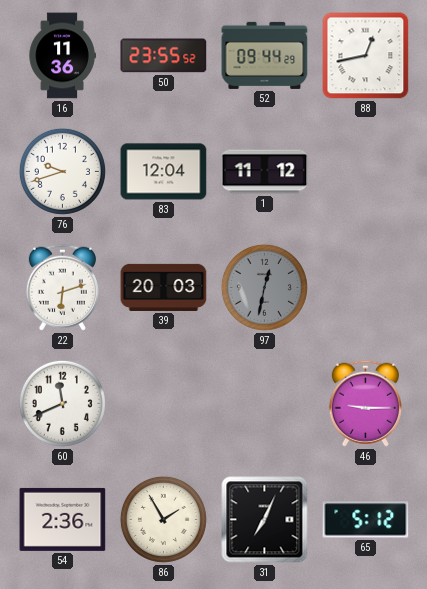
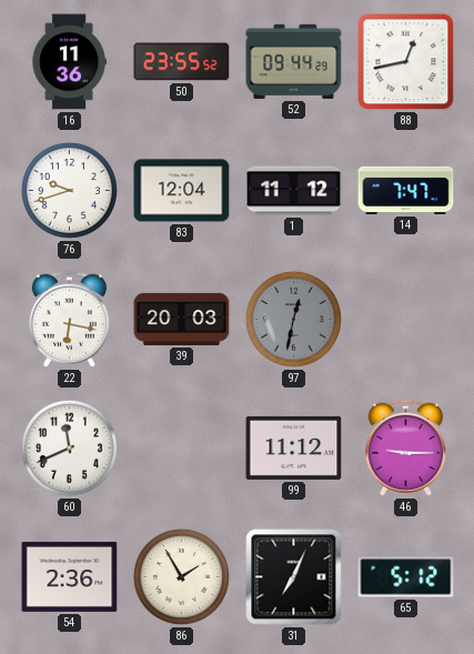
14: none -> 7:47
22: 6:12 -> 6:17
99: none -> 11:12
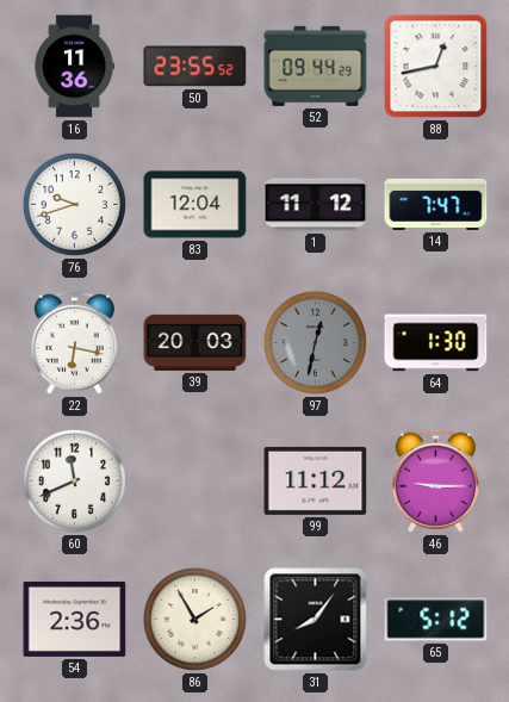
64: none -> 1:30
31: 7:04 -> 8:06
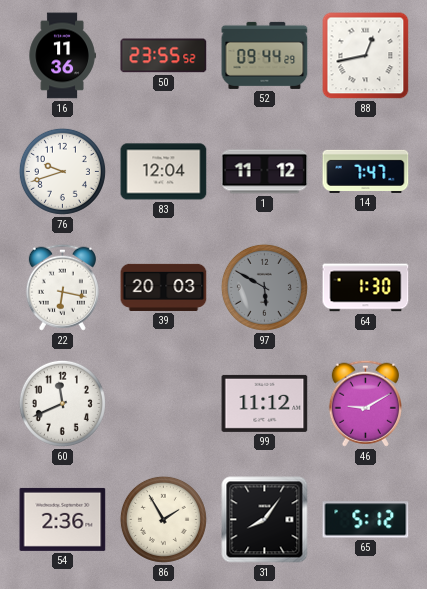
97: 12:32 -> 5:50
46: 9:15 -> 9:10
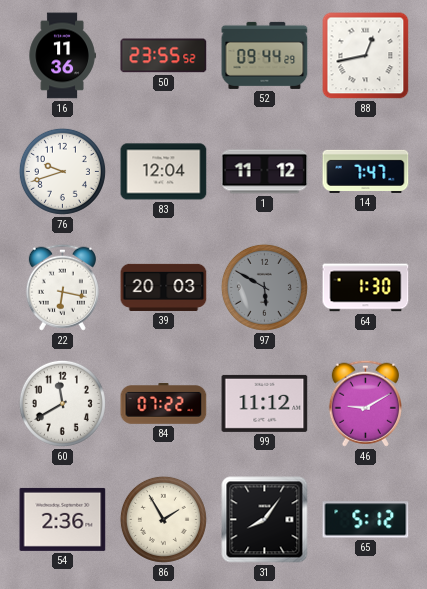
60: 11:41 -> 11:40
84: none -> 07:22
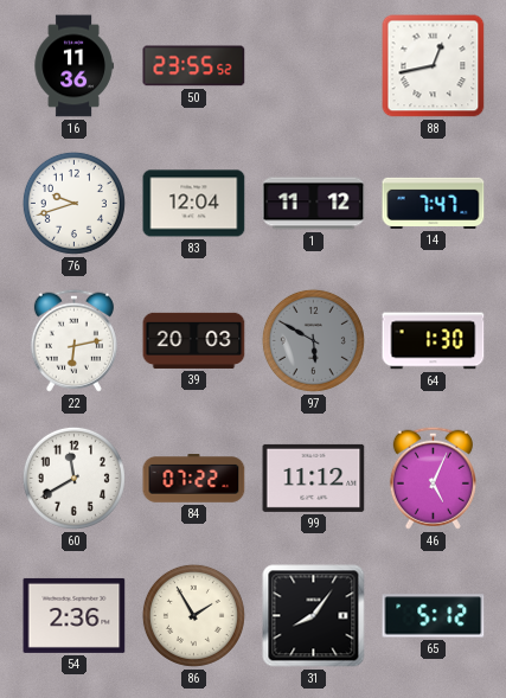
52: 09:44 -> none
22: 6:17 -> 6:13
46: 9:10 -> 5:04
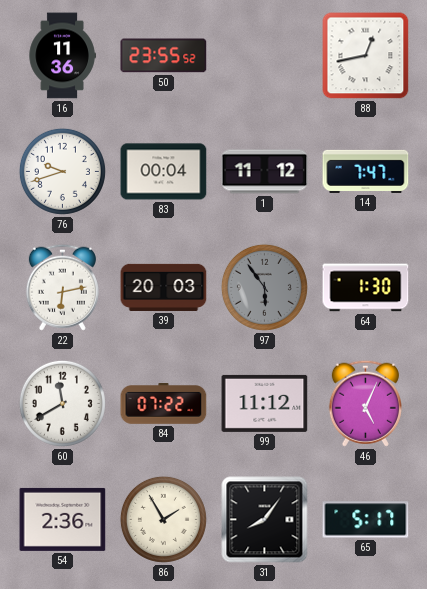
83: 12:04 -> 00:04
97: 5:50 -> 5:54
65: 5:12 -> 5:17
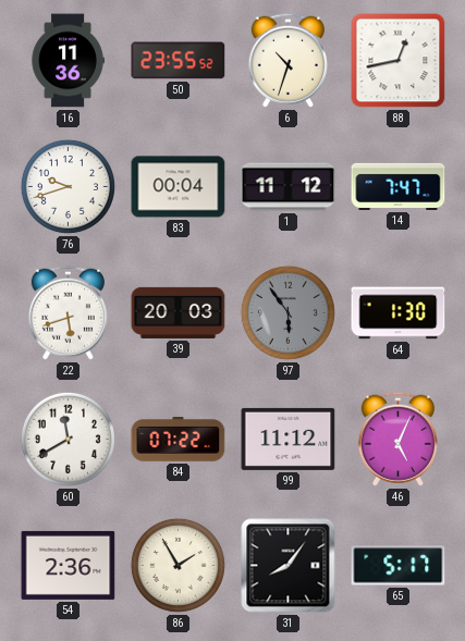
6: none -> 10:33
22: 6:13 -> 5:42
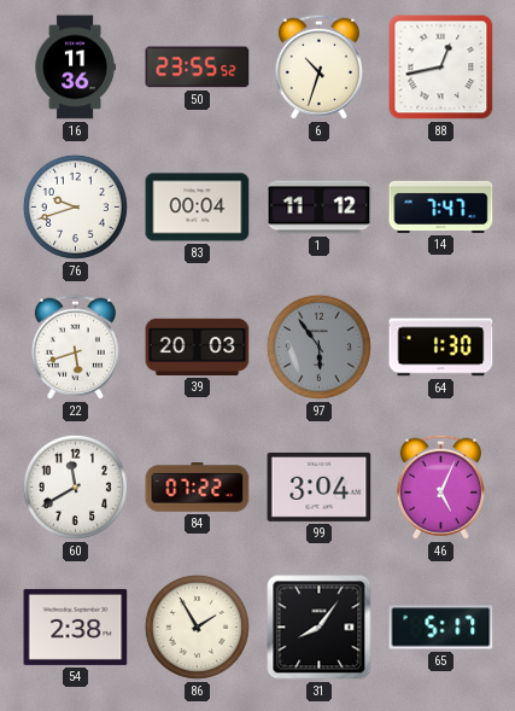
99: 11:12 -> 3:04
54: 2:36 -> 2:38
